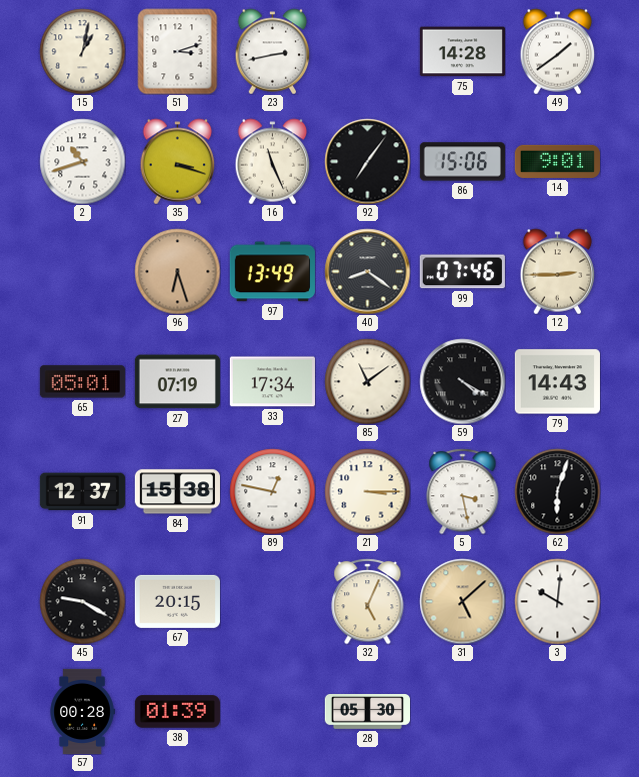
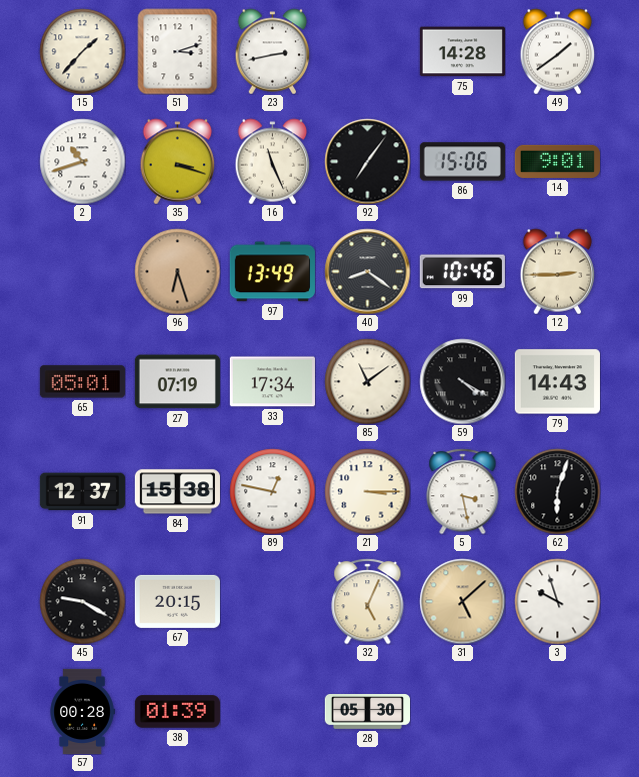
15: 1:02 -> 1:37
99: 07:46 -> 10:46
3: 10:01 -> 9:57
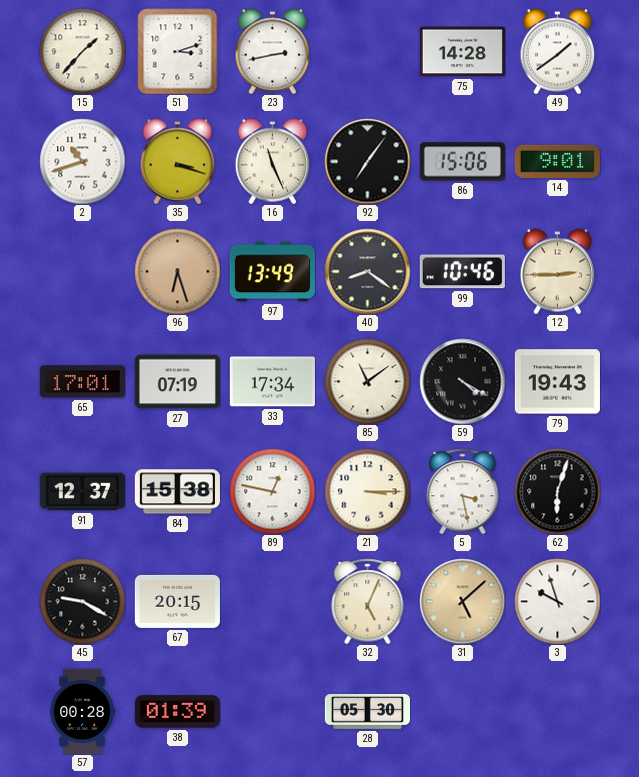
65: 05:01 -> 17:01
79: 14:43 -> 19:43
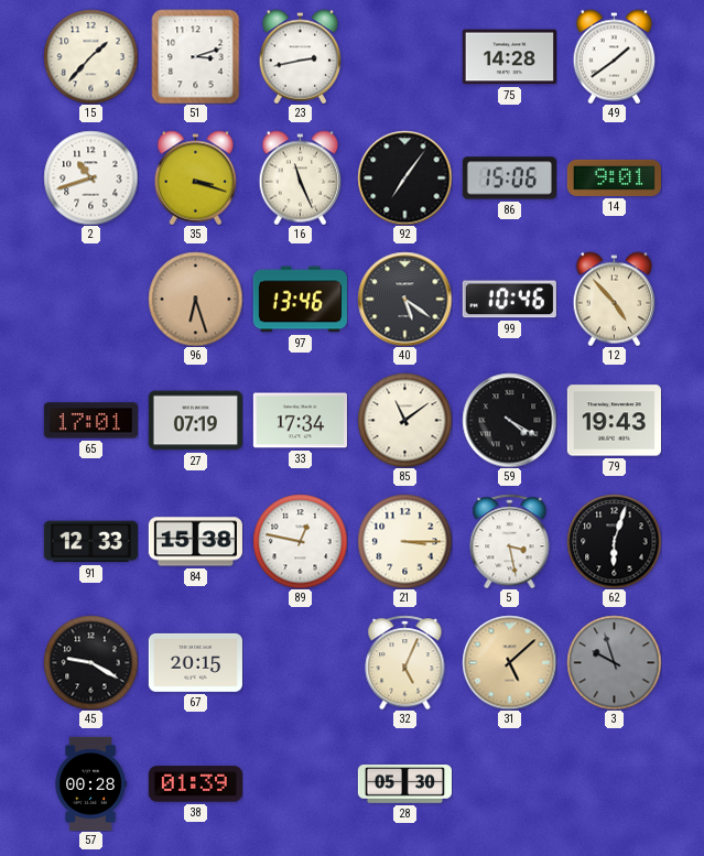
97: 13:49 -> 13:46
40: 8:21 -> 5:21
12: 2:45 -> 4:53
91: 12:37 -> 12:33
3 dial: white -> grey
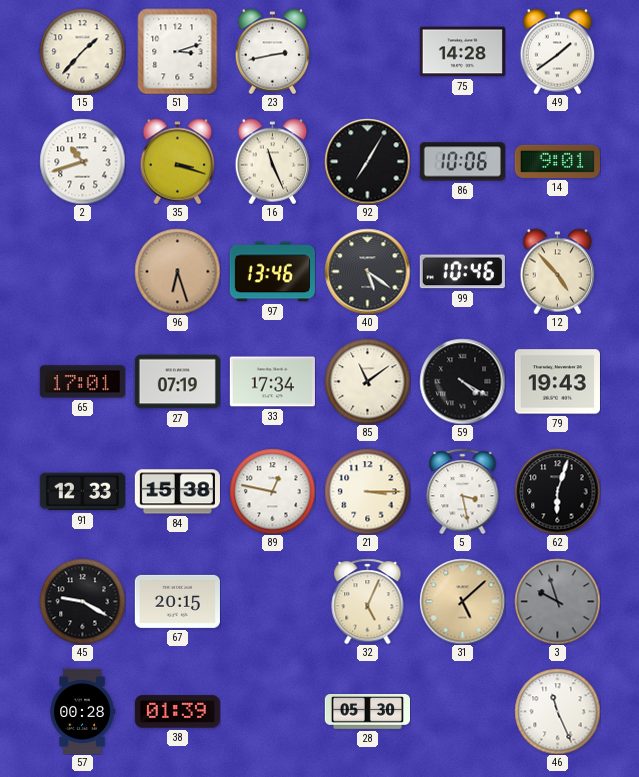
92: 7:06 -> 7:05
86: 15:06 -> 10:06
46: none -> 11:26
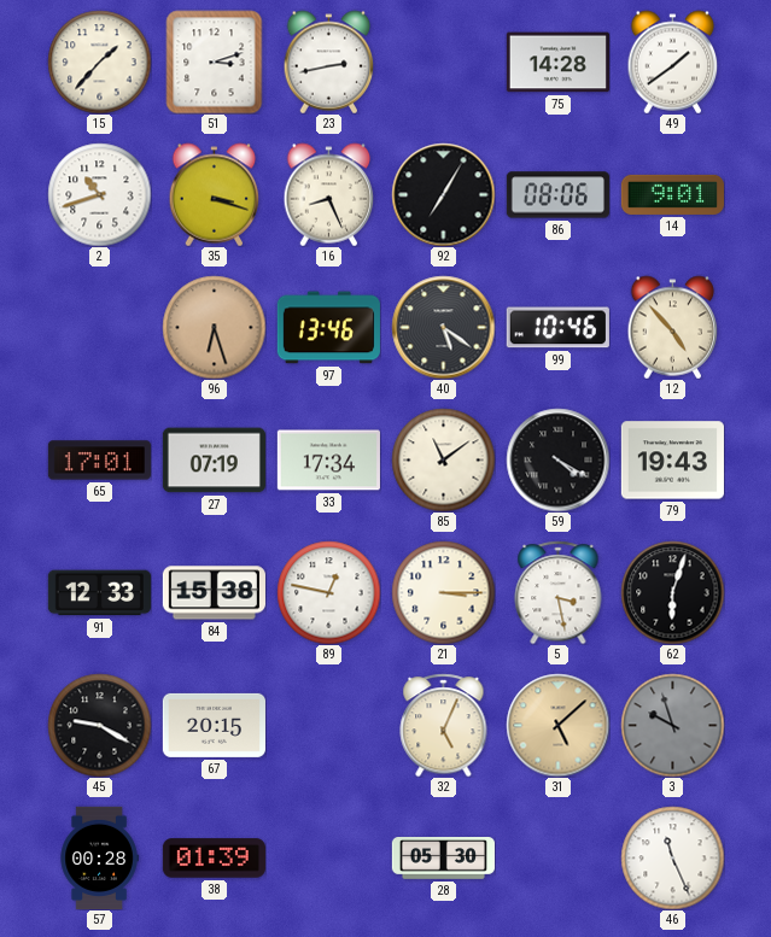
16: 11:26 -> 8:26
86: 10:06 -> 08:06
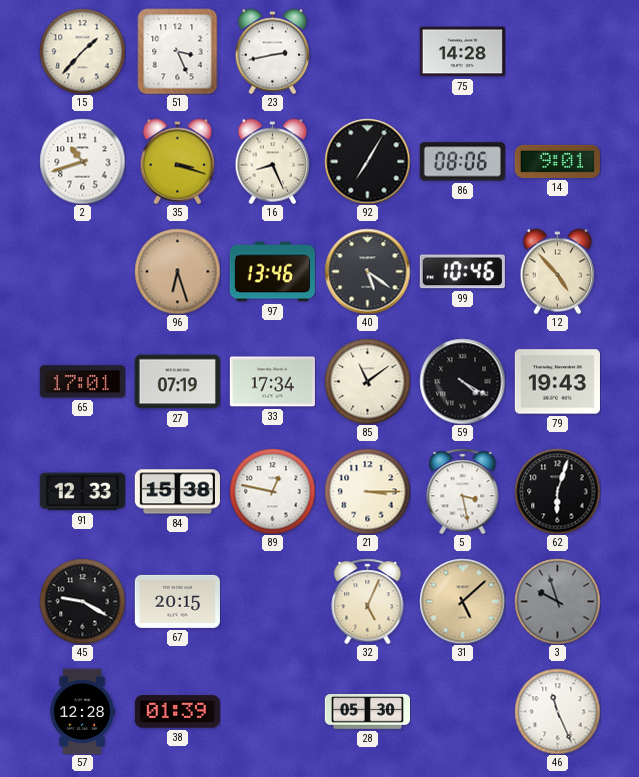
51: 3:12 -> 3:26
49: 1:39 -> none
57: 00:28 -> 12:28
